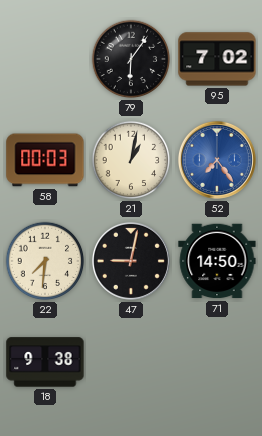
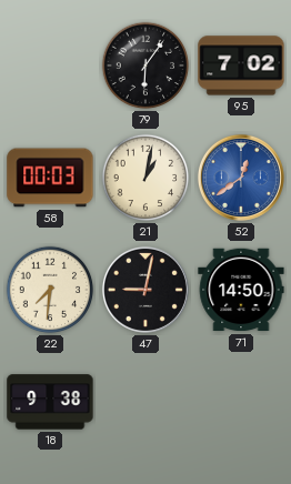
52: 7:24 -> 12:39
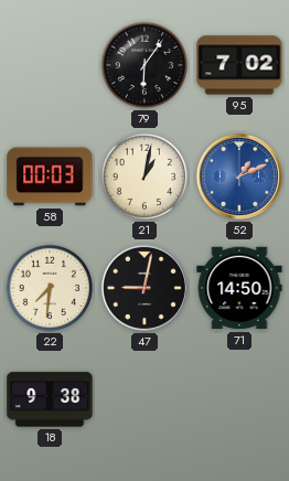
52: 12:39 -> 1:11
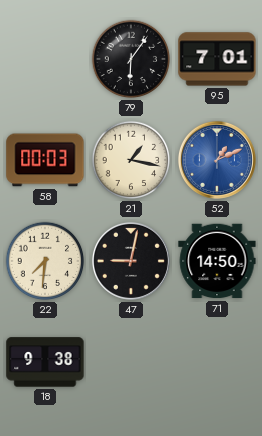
95: 7:02 -> 7:01
21: 1:02 -> 1:17
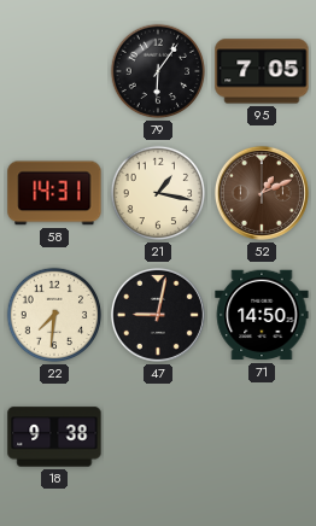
95: 7:01 -> 7:05
58: 00:03 -> 14:31
52 dial: blue -> brown
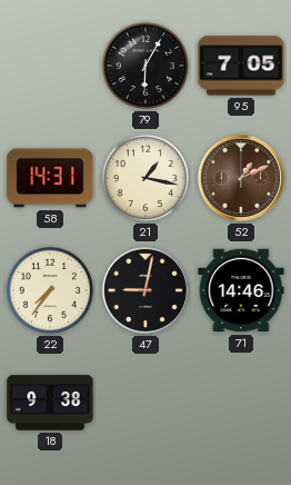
79: 6:06 -> 6:05
22: 7:31 -> 7:36
71: 14:50 -> 14:46
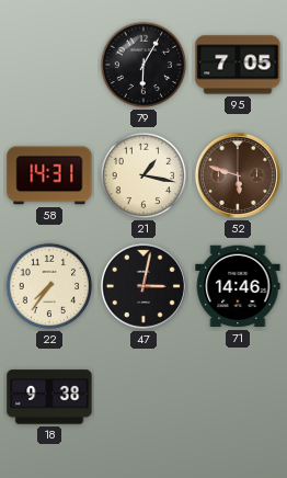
52: 1:11 -> 5:48
47: 9:02 -> 3:02
